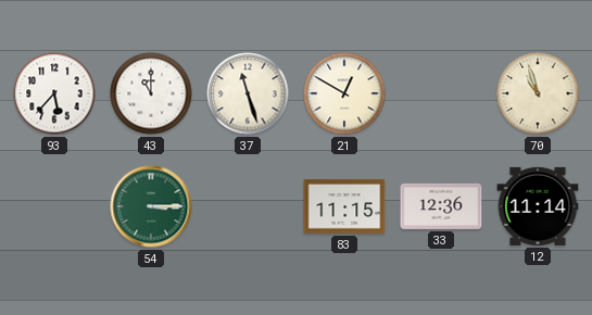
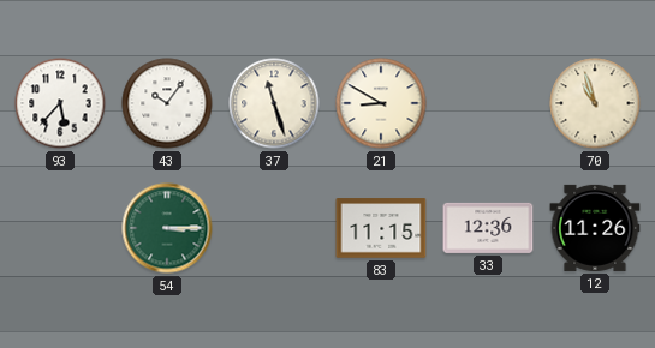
43: 11:00 -> 10:06
21: 12:50 -> 8:50
12: 11:14 -> 11:26
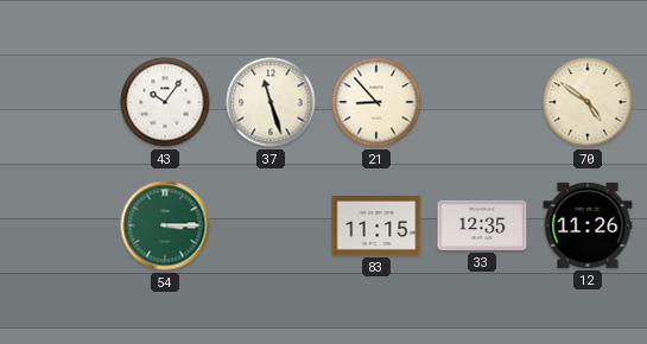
93: 5:37 -> none
21: 8:50 -> 8:53
70: 10:57 -> 4:51
33: 12:36 -> 12:35
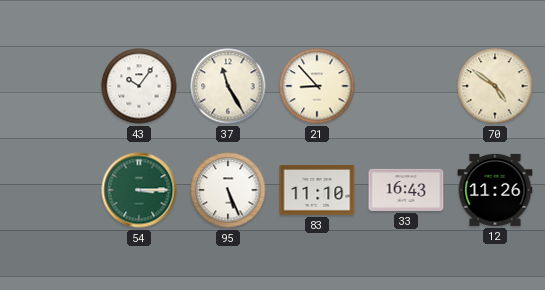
37: 11:27 -> 11:25
95: none -> 5:26
83: 11:15 -> 11:10
33: 12:35 -> 16:43
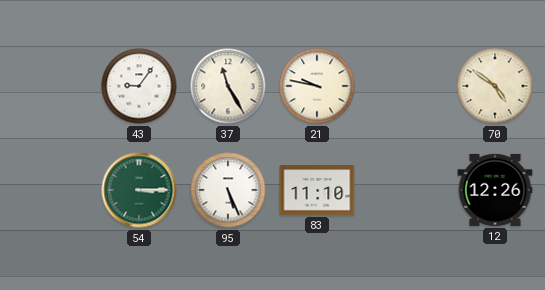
43: 10:06 -> 9:06
21: 8:53 -> 9:47
33: 16:43 -> none
12: 11:26 -> 12:26
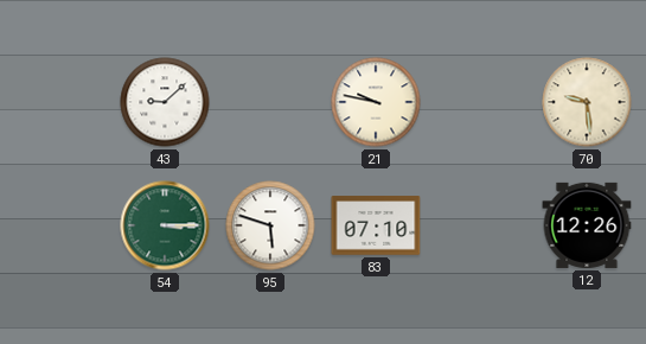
43: 9:06 -> 9:08
37: 11:25 -> none
70: 4:51 -> 9:29
95: 5:26 -> 5:48
83: 11:10 -> 07:10
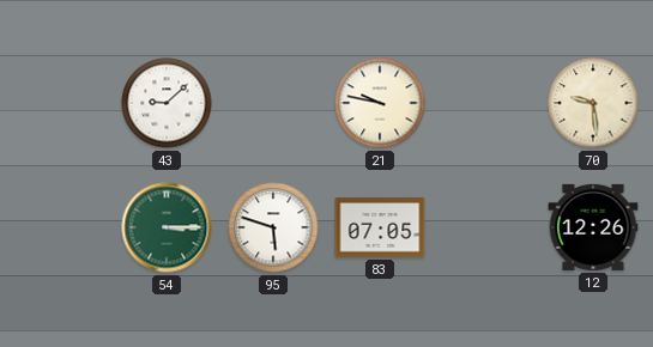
83: 07:10 -> 07:05
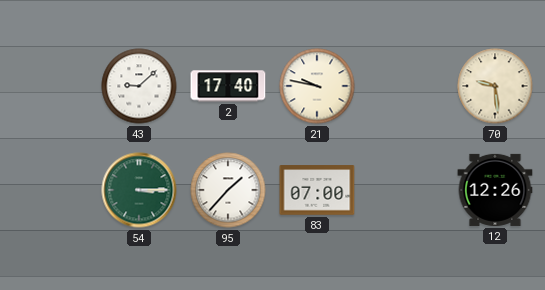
2: none -> 17:40
95: 5:48 -> 1:37
83: 07:05 -> 07:00
